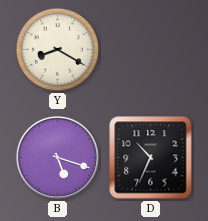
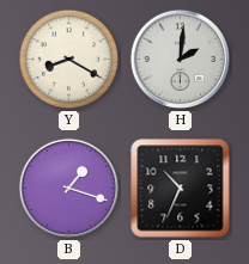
H: none -> 2:01
B: 5:18 -> 1:18
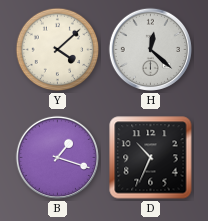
Y: 8:20 -> 4:08
H: 2:01 -> 12:22
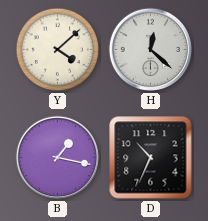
B: 1:18 -> 1:17
